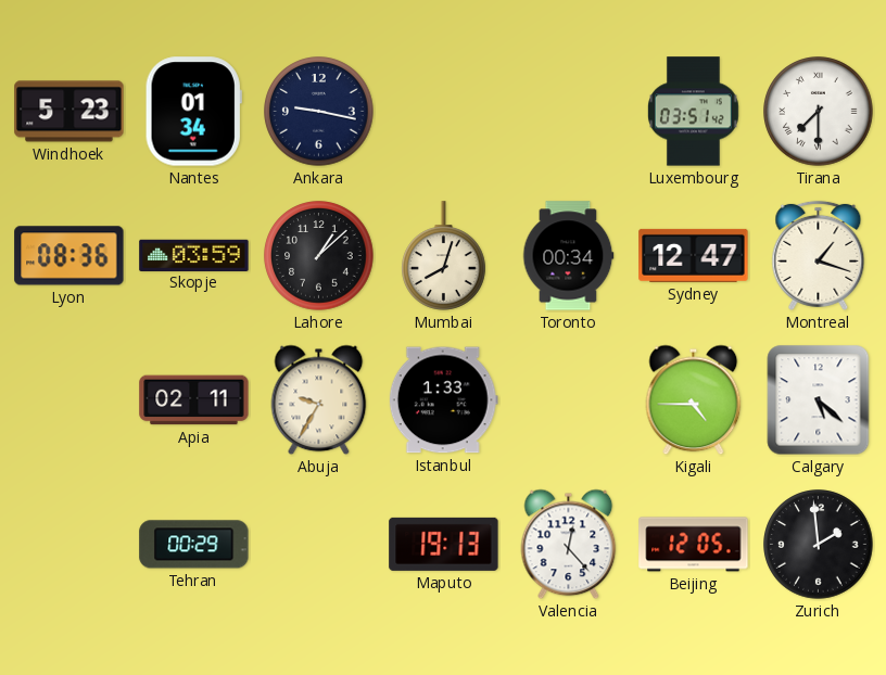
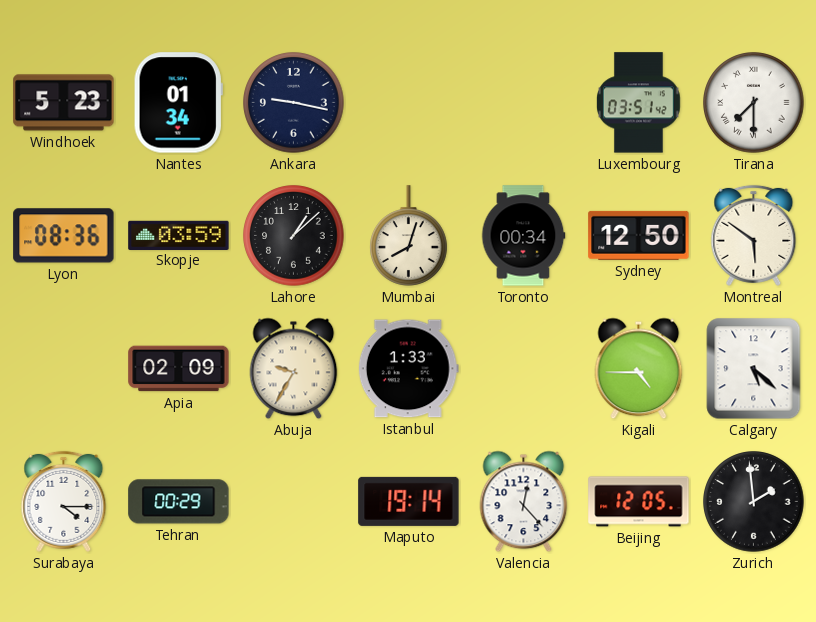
Sydney: 12:47 -> 12:50
Montreal: 1:18 -> 5:51
Apia: 02:11 -> 02:09
Surabaya: none -> 4:15
Maputo: 19:13 -> 19:14
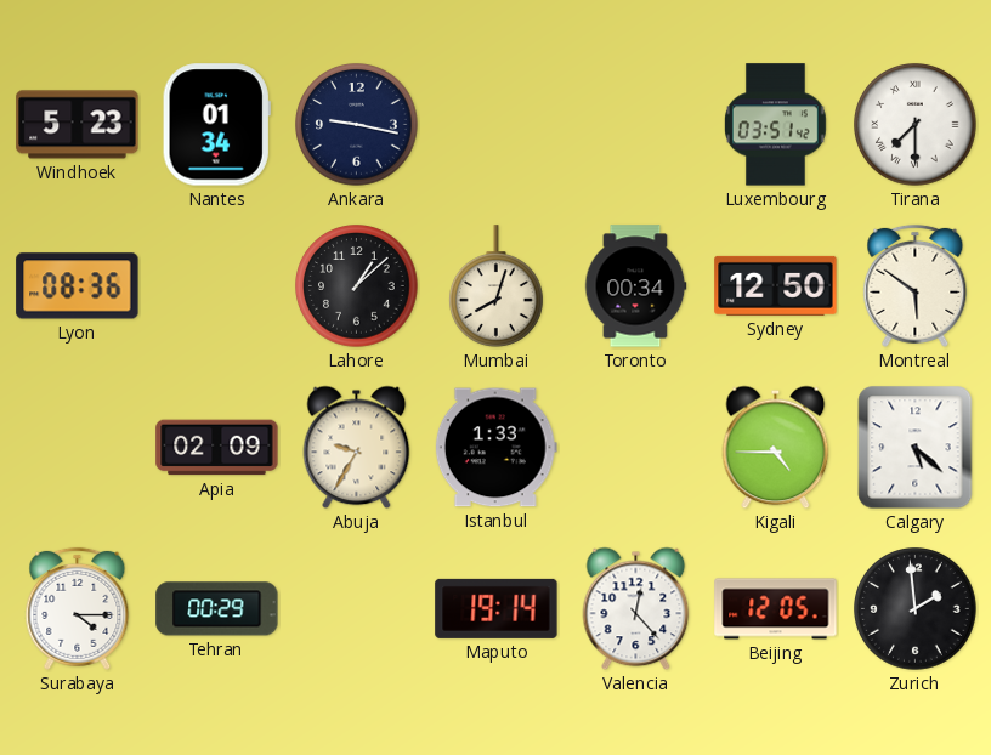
Skopje: 03:59 -> none
